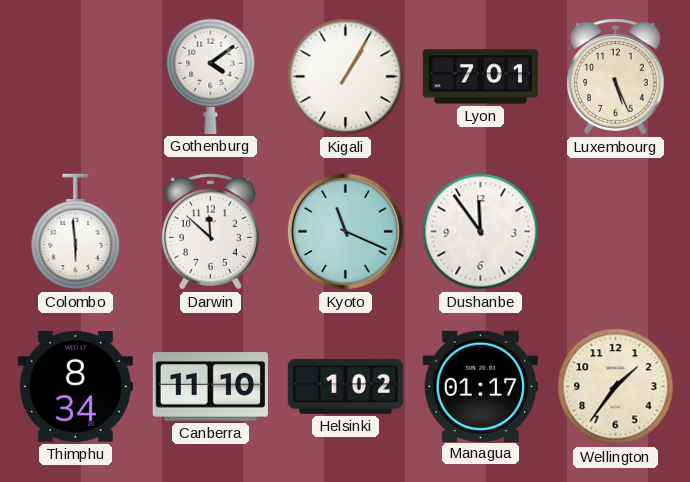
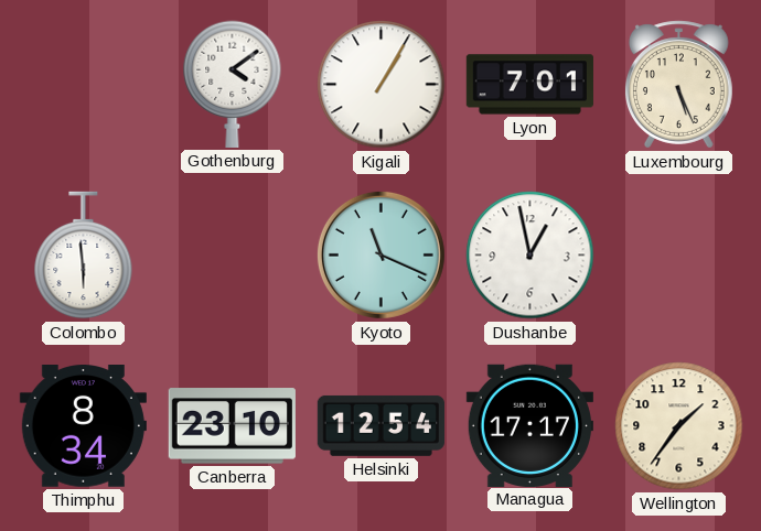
Darwin: 11:52 -> none
Dushanbe: 11:54 -> 12:58
Canberra: 11:10 -> 23:10
Helsinki: 1:02 -> 12:54
Managua: 01:17 -> 17:17
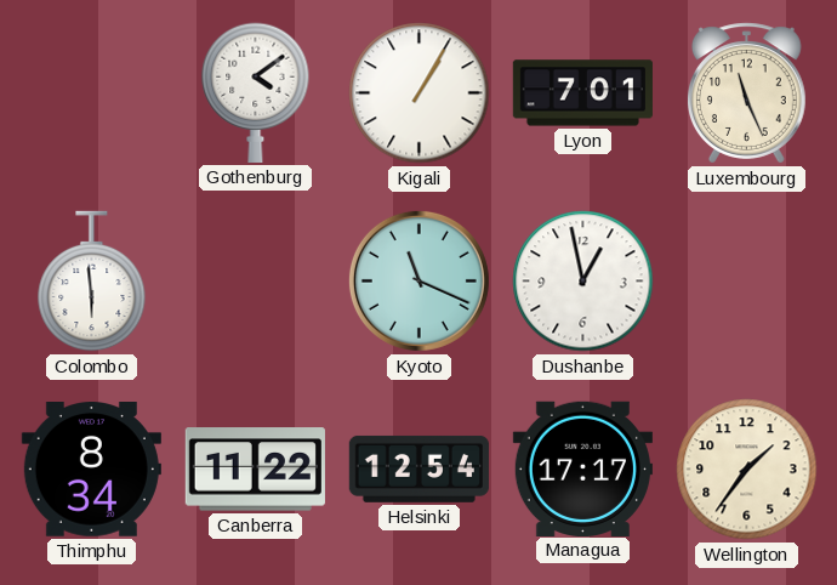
Luxembourg: 5:26 -> 11:26
Canberra: 23:10 -> 11:22
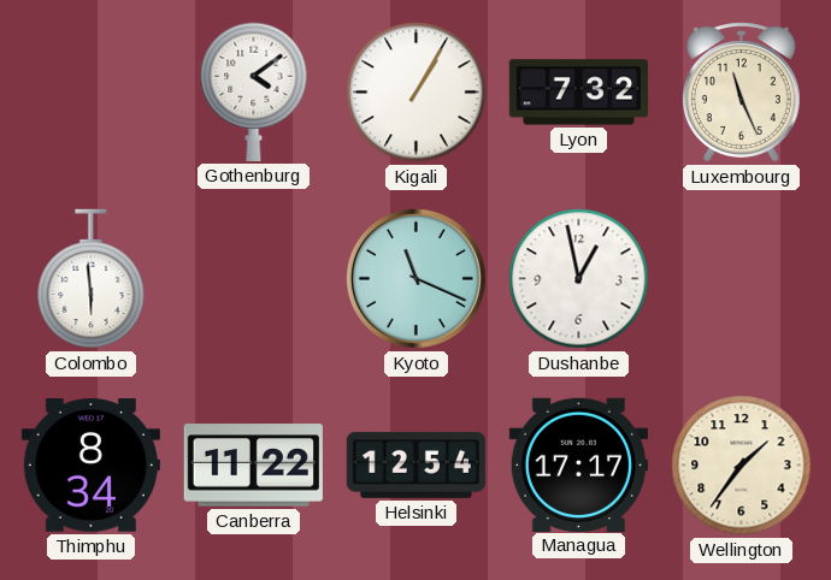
Lyon: 7:01 -> 7:32
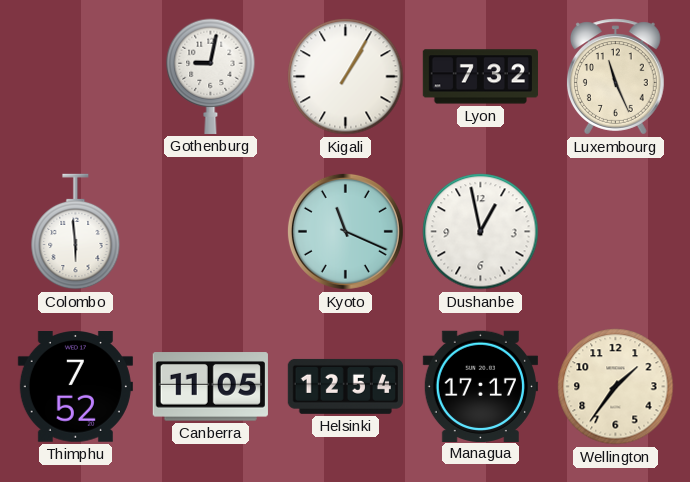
Gothenburg: 4:09 -> 9:02
Thimphu: 8:34 -> 7:52
Canberra: 11:22 -> 11:05
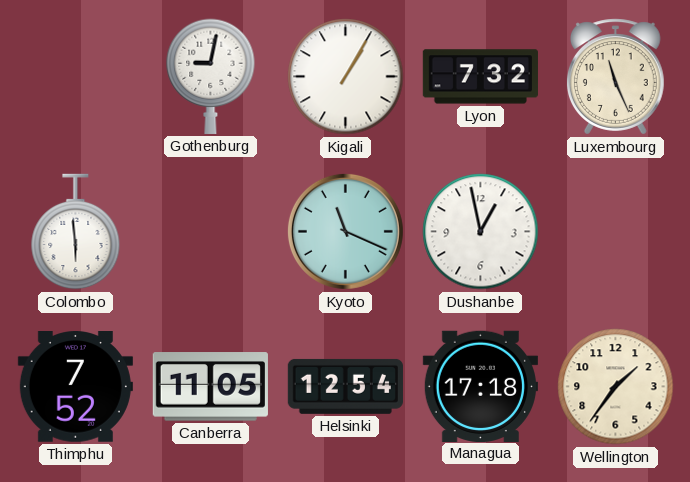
Managua: 17:17 -> 17:18
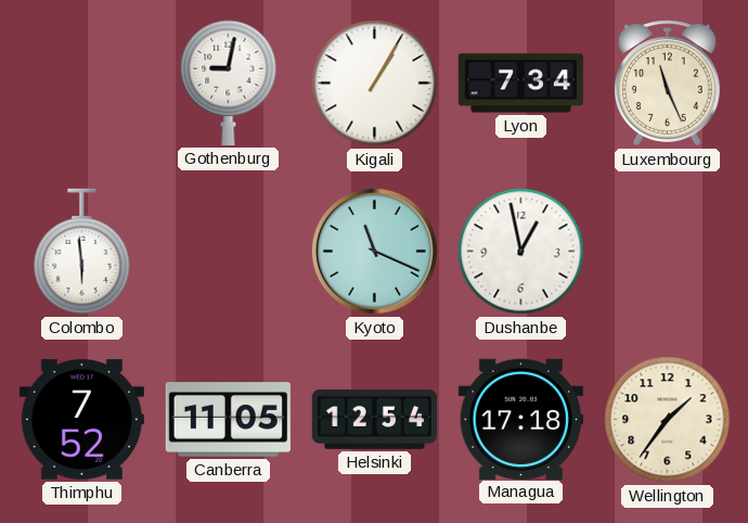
Lyon: 7:32 -> 7:34
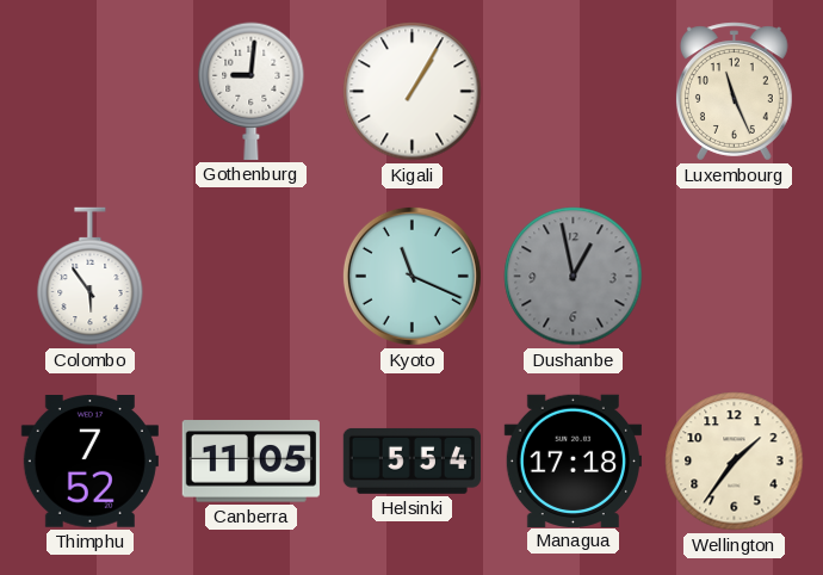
Gothenburg: 9:02 -> 9:01
Lyon: 7:34 -> none
Colombo: 5:59 -> 5:54
Dushanbe dial: white -> grey
Helsinki: 12:54 -> 5:54
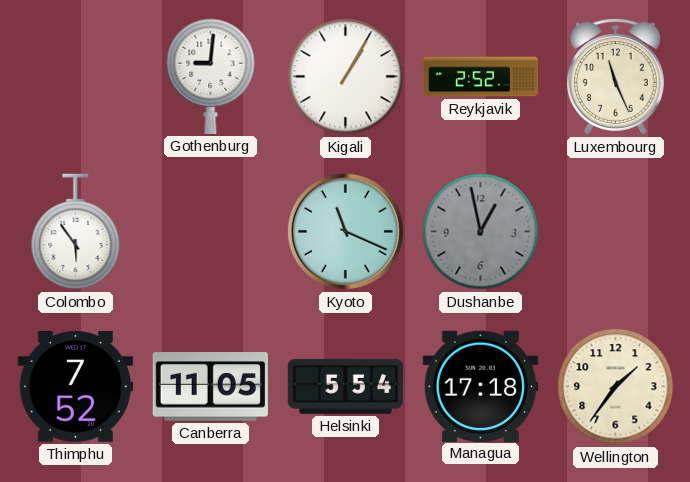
Reykjavik: none -> 2:52
